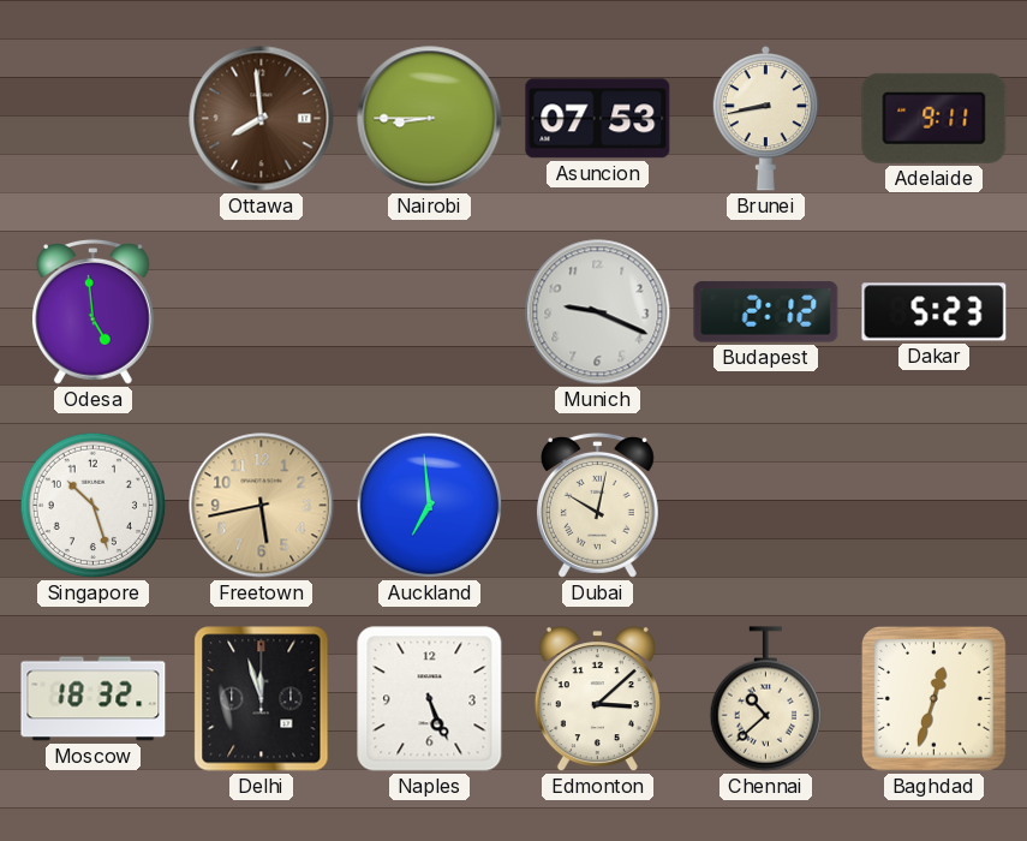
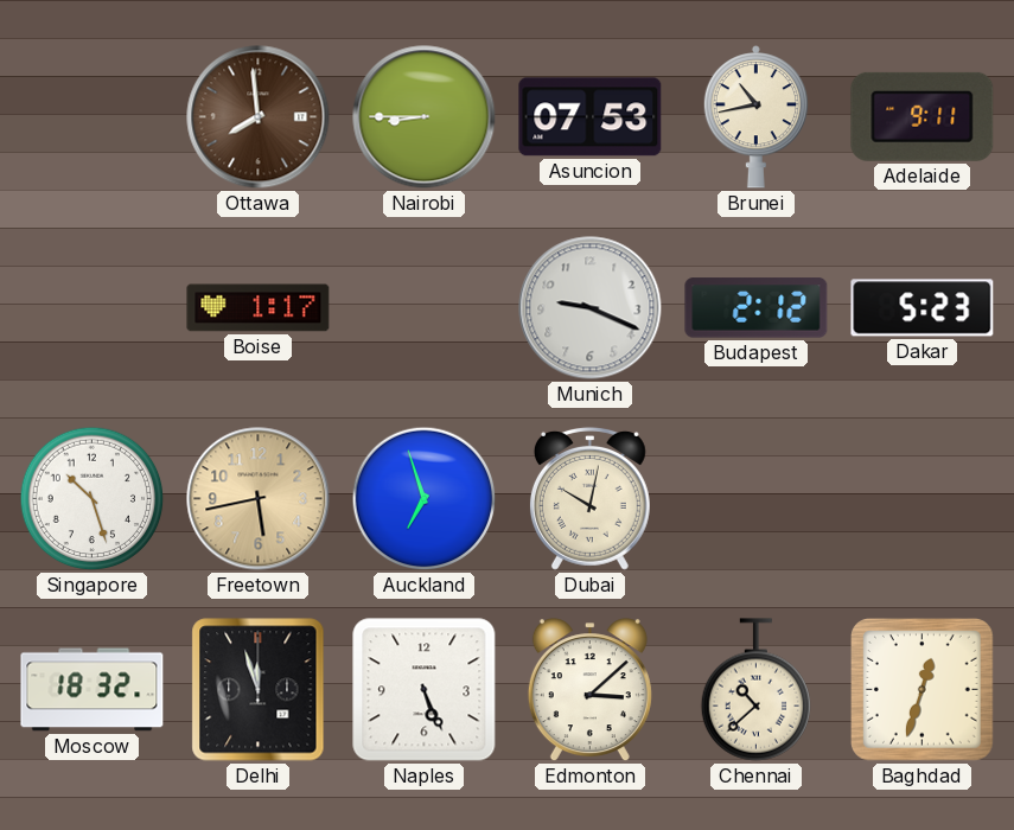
Brunei: 8:43 -> 10:43
Odesa: 4:59 -> none
Boise: none -> 1:17
Auckland: 6:59 -> 6:57
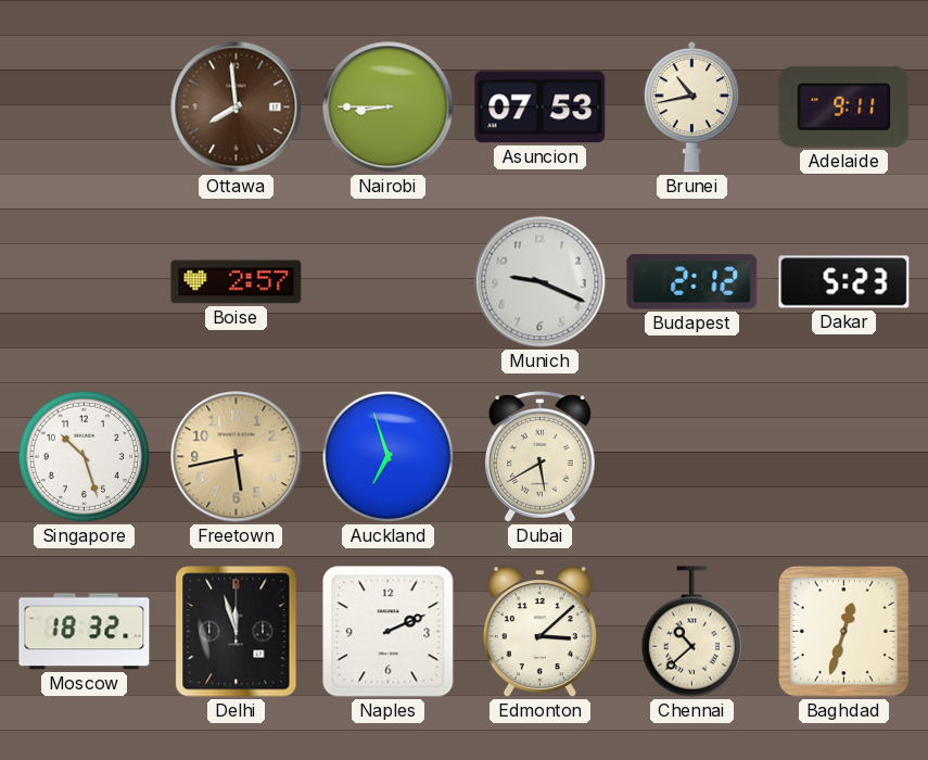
Boise: 1:17 -> 2:57
Dubai: 10:02 -> 5:40
Naples: 5:26 -> 2:11
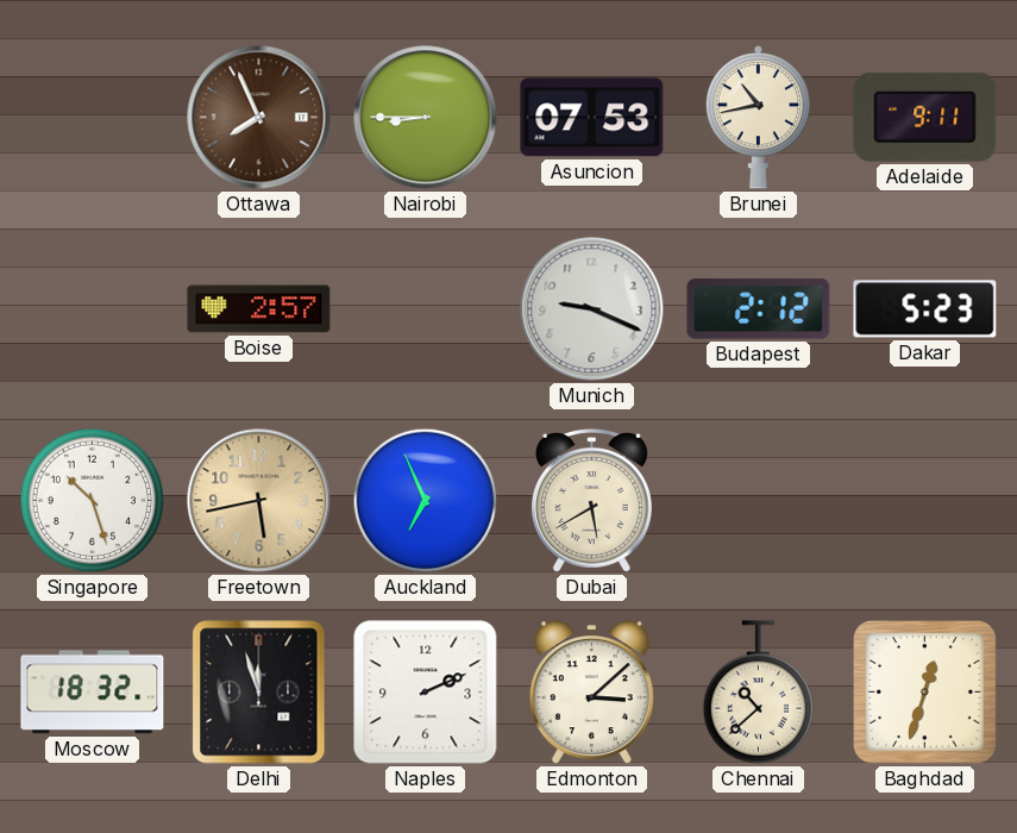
Ottawa: 7:59 -> 7:56
Auckland: 6:57 -> 6:56
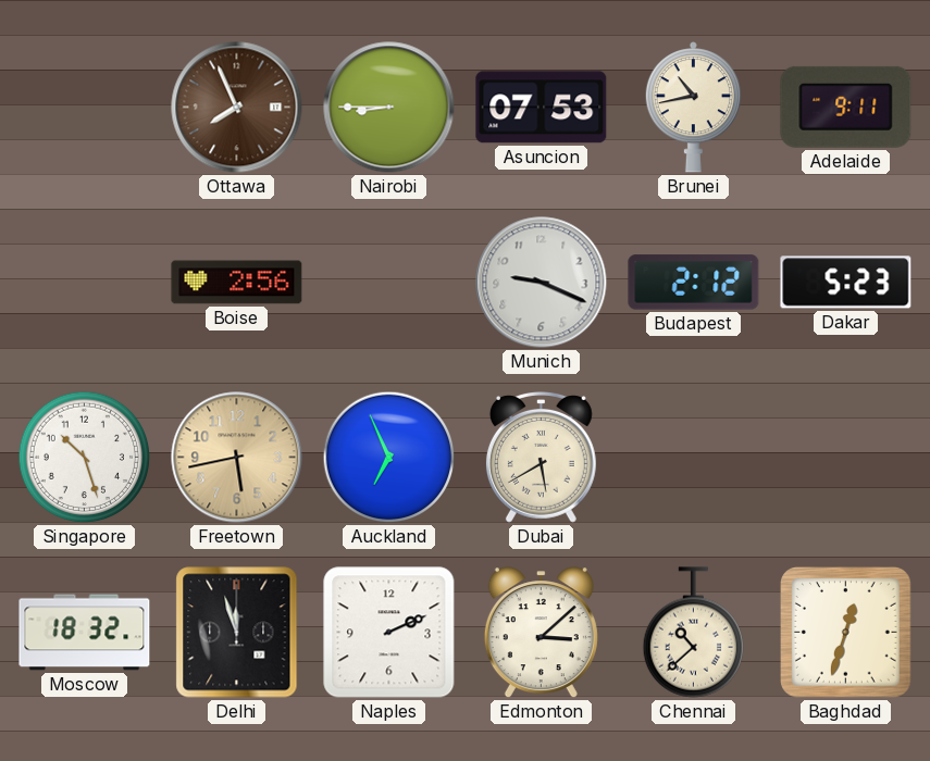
Boise: 2:57 -> 2:56
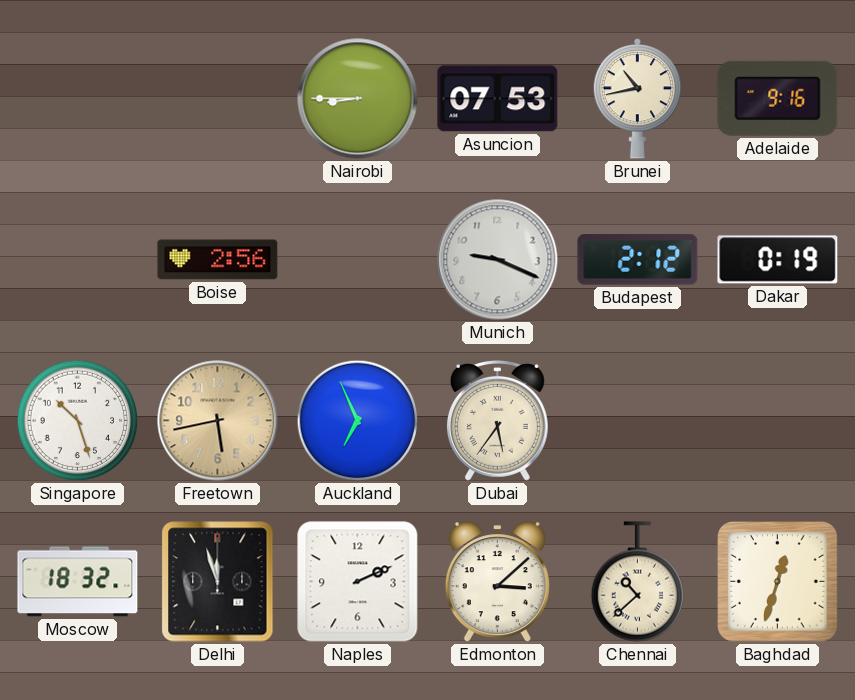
Ottawa: 7:56 -> none
Adelaide: 9:11 -> 9:16
Dakar: 5:23 -> 0:19
Dubai: 5:40 -> 5:36
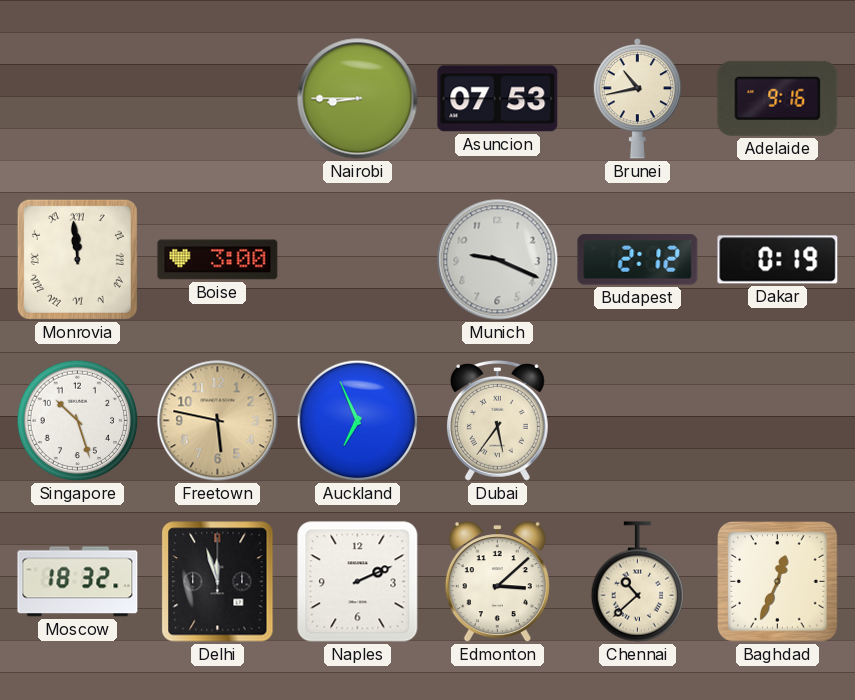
Monrovia: none -> 11:59
Boise: 2:56 -> 3:00
Freetown: 5:43 -> 5:47
Baghdad: 12:33 -> 12:34
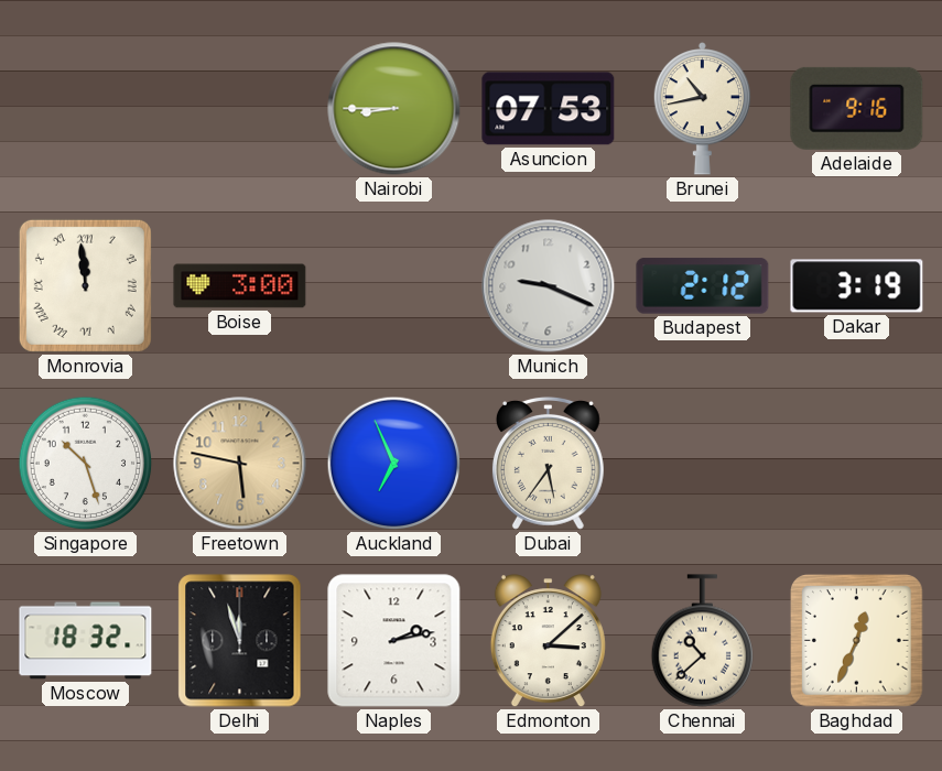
Dakar: 0:19 -> 3:19
Naples: 2:11 -> 2:13
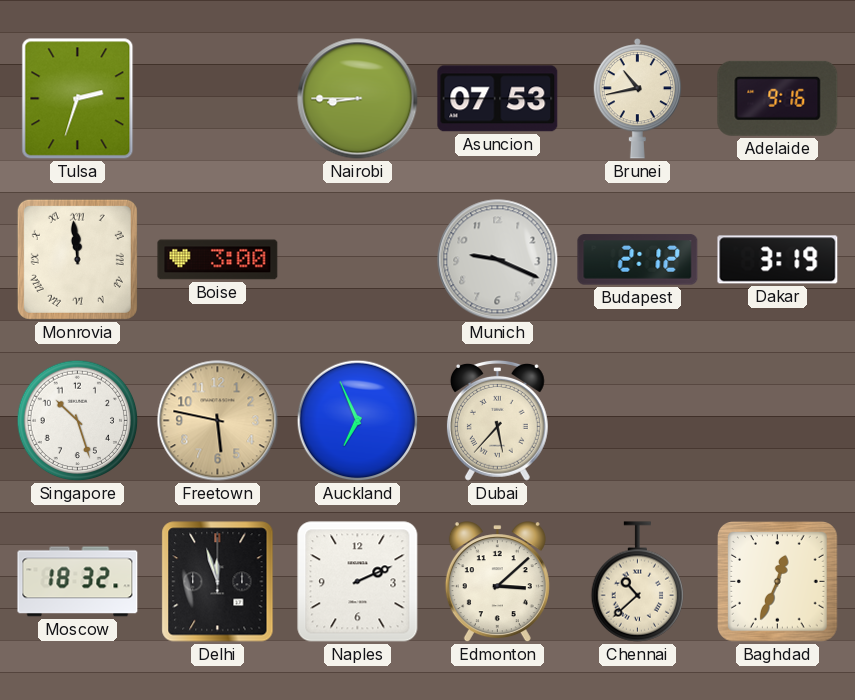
Tulsa: none -> 2:33
Dubai: 5:36 -> 5:37
Naples: 2:13 -> 2:11
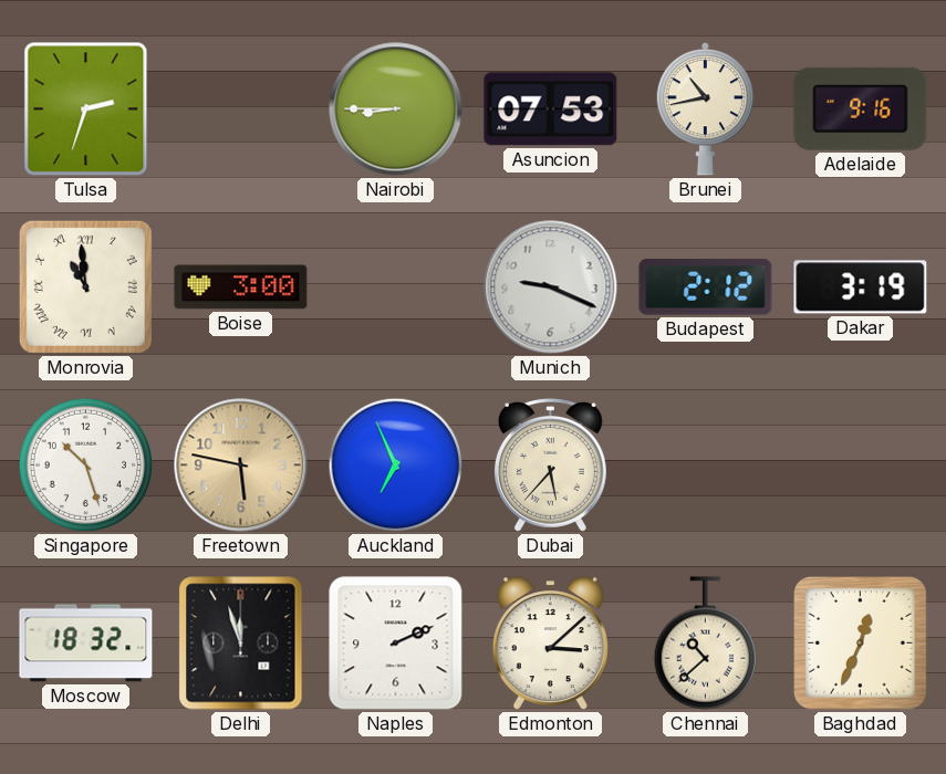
Monrovia: 11:59 -> 10:59
